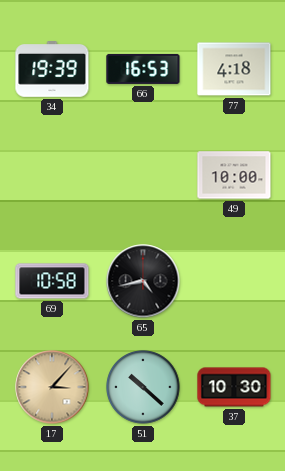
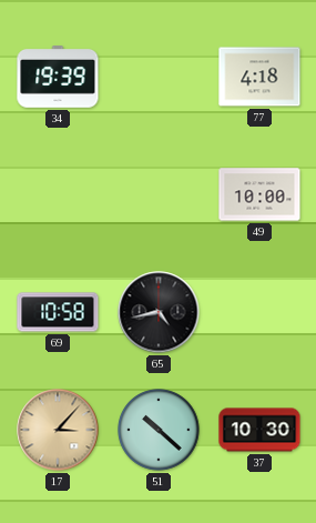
66: 16:53 -> none
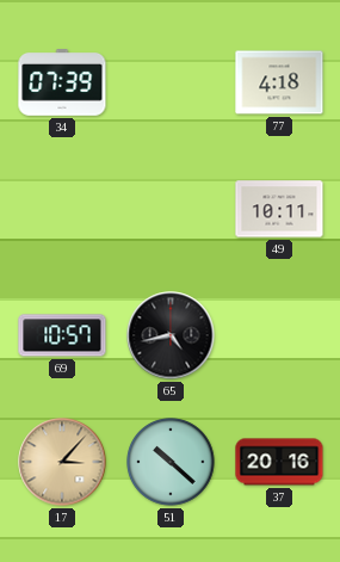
34: 19:39 -> 07:39
49: 10:00 -> 10:11
69: 10:58 -> 10:57
37: 10:30 -> 20:16
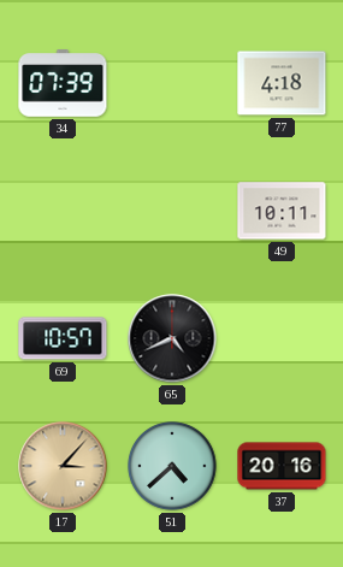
65: 4:43 -> 4:41
51: 10:22 -> 4:38
